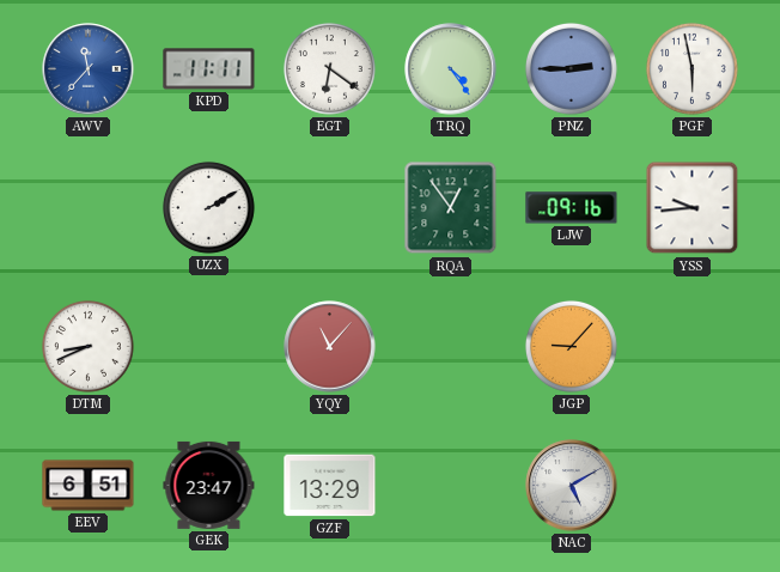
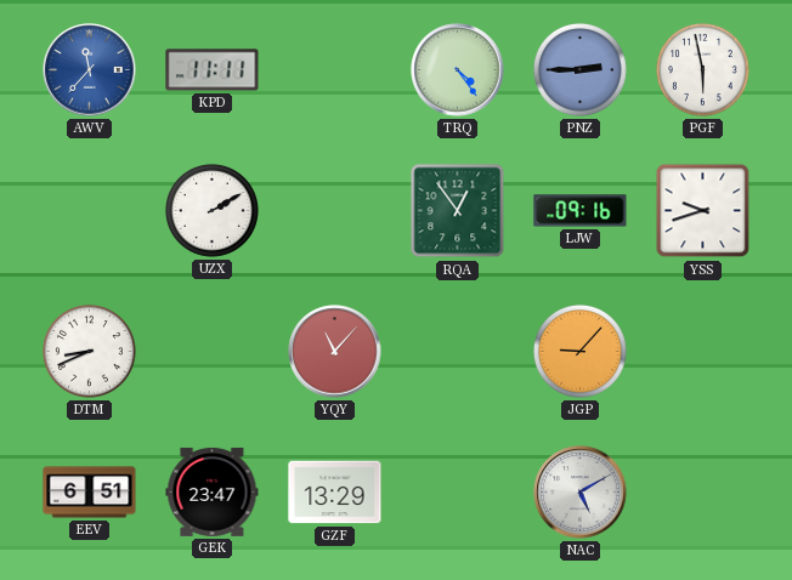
EGT: 6:21 -> none
YSS: 9:44 -> 9:42
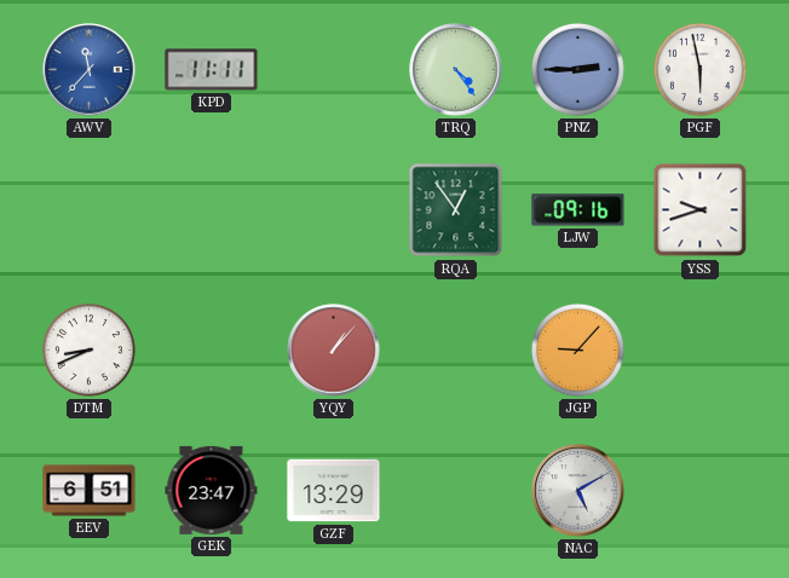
UZX: 2:10 -> none
YQY: 11:07 -> 1:07
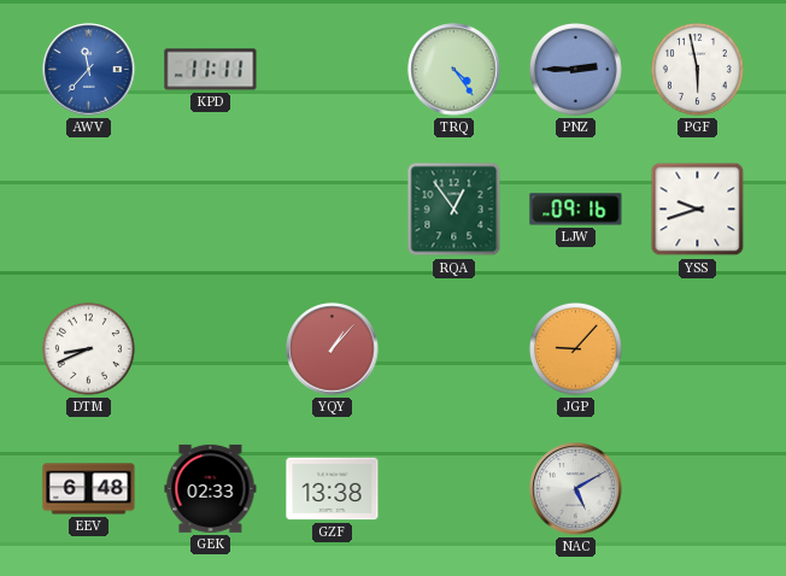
EEV: 6:51 -> 6:48
GEK: 23:47 -> 02:33
GZF: 13:29 -> 13:38
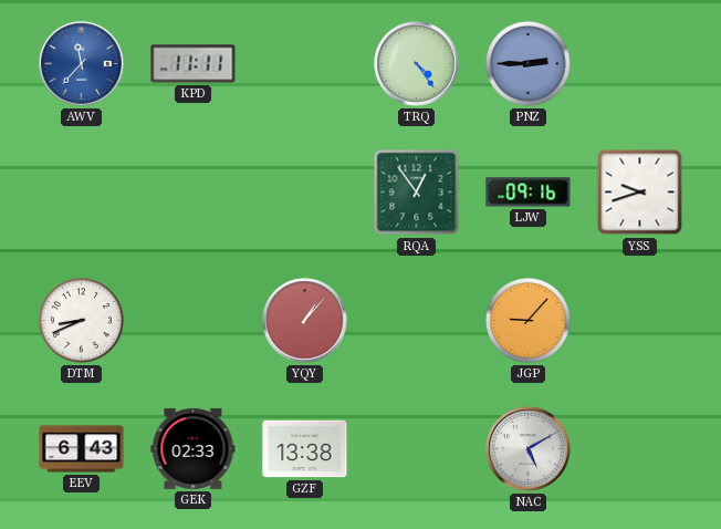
PGF: 5:58 -> none
EEV: 6:48 -> 6:43
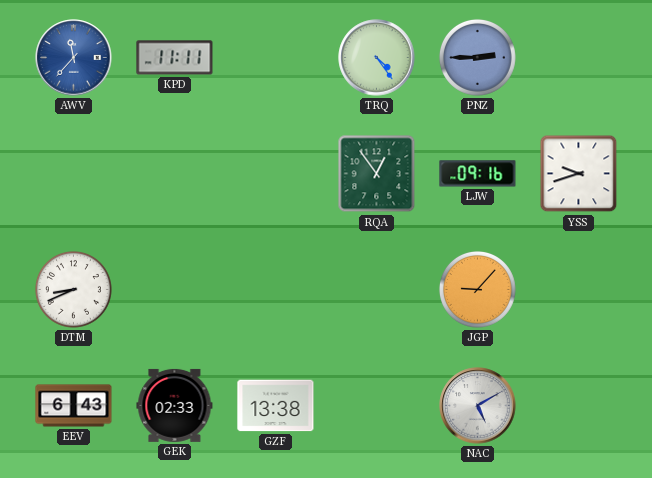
YQY: 1:07 -> none
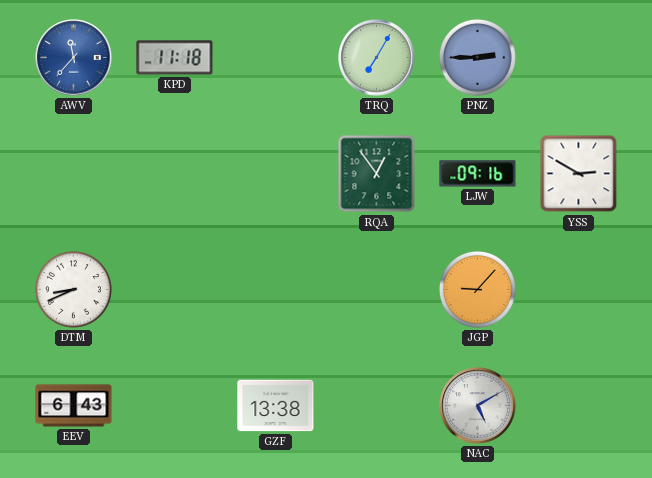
KPD: 11:11 -> 11:18
TRQ: 4:24 -> 7:05
YSS: 9:42 -> 2:50
GEK: 02:33 -> none
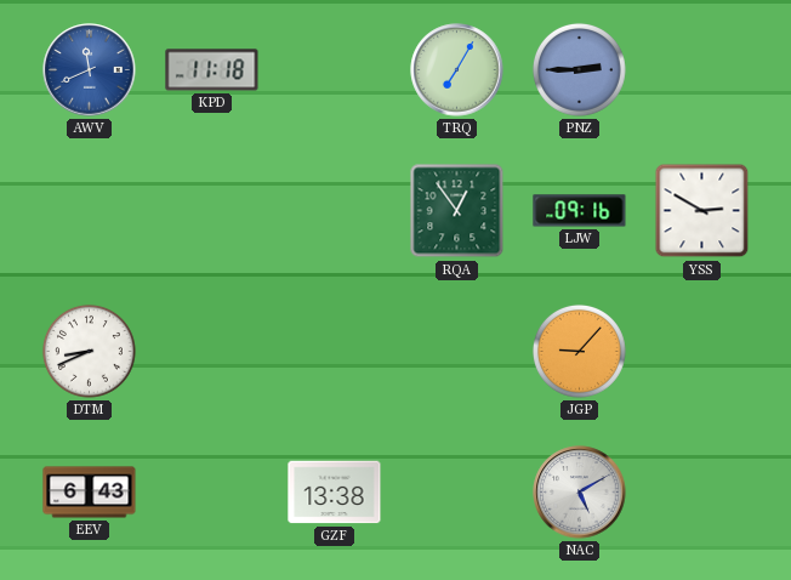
AWV: 11:37 -> 11:41
